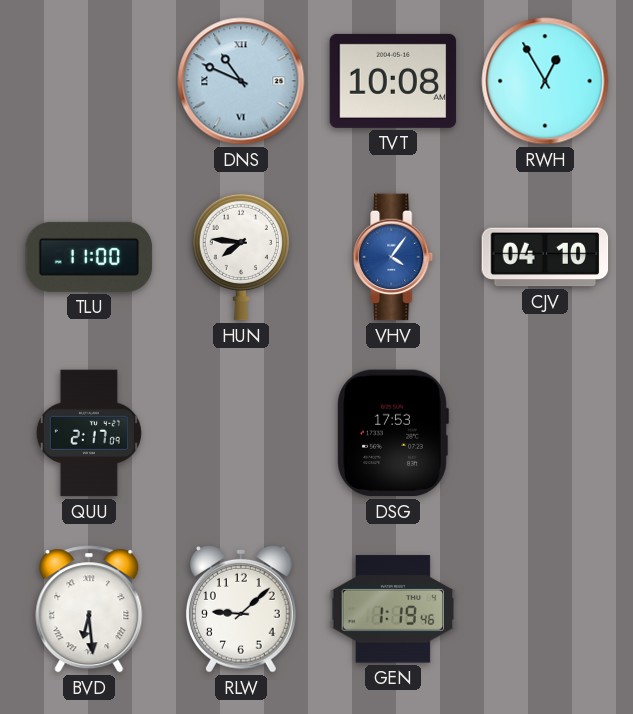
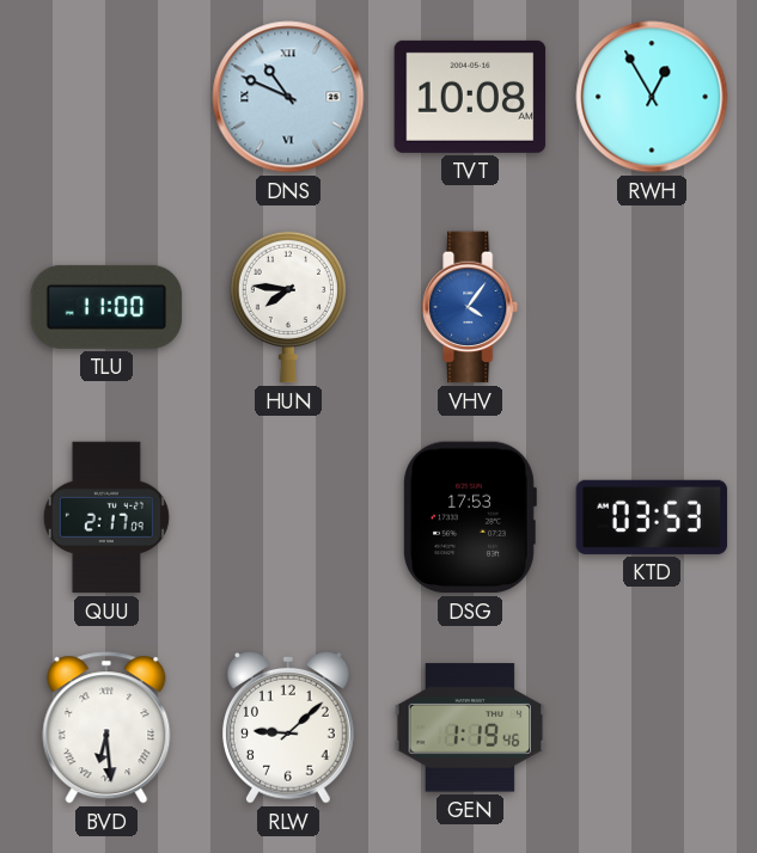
CJV: 04:10 -> none
KTD: none -> 03:53
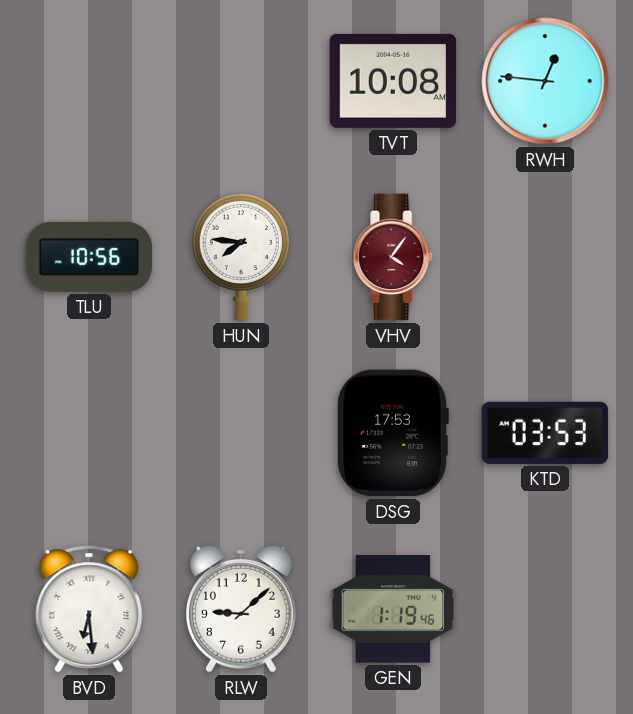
DNS: 10:49 -> none
RWH: 12:55 -> 12:46
TLU: 11:00 -> 10:56
VHV dial: blue -> burgundy
QUU: 2:17 -> none
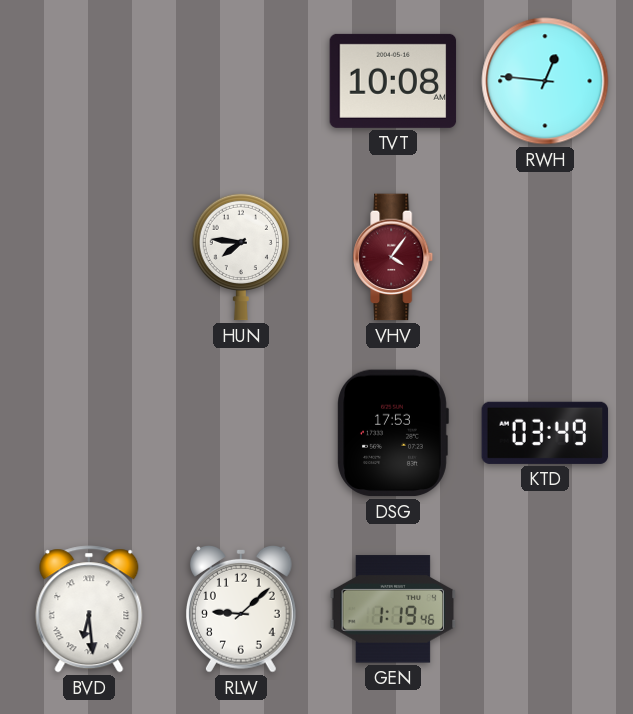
TLU: 10:56 -> none
KTD: 03:53 -> 03:49
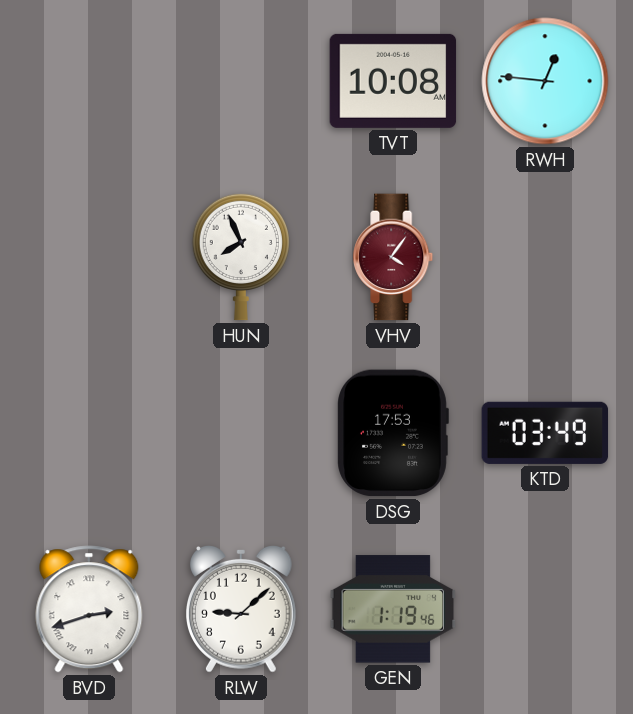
HUN: 7:46 -> 7:56
BVD: 6:29 -> 2:42
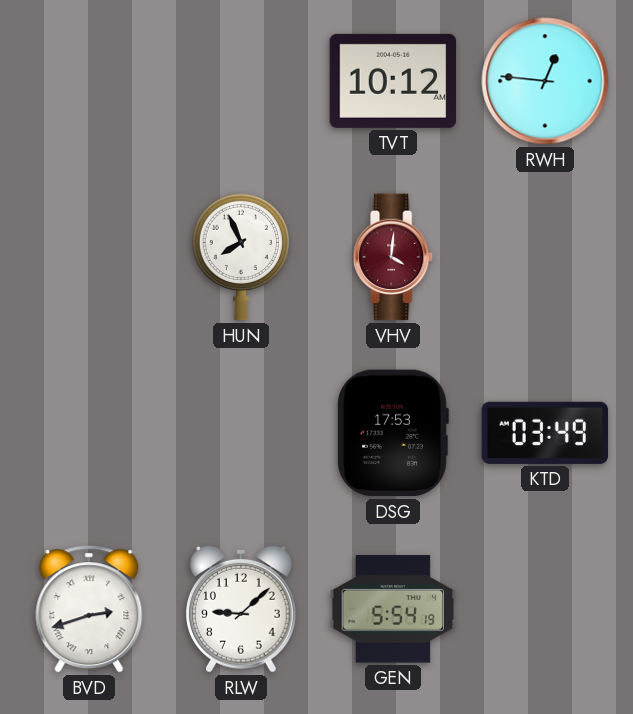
TVT: 10:08 -> 10:12
VHV: 4:06 -> 4:01
GEN: 1:19 -> 5:54
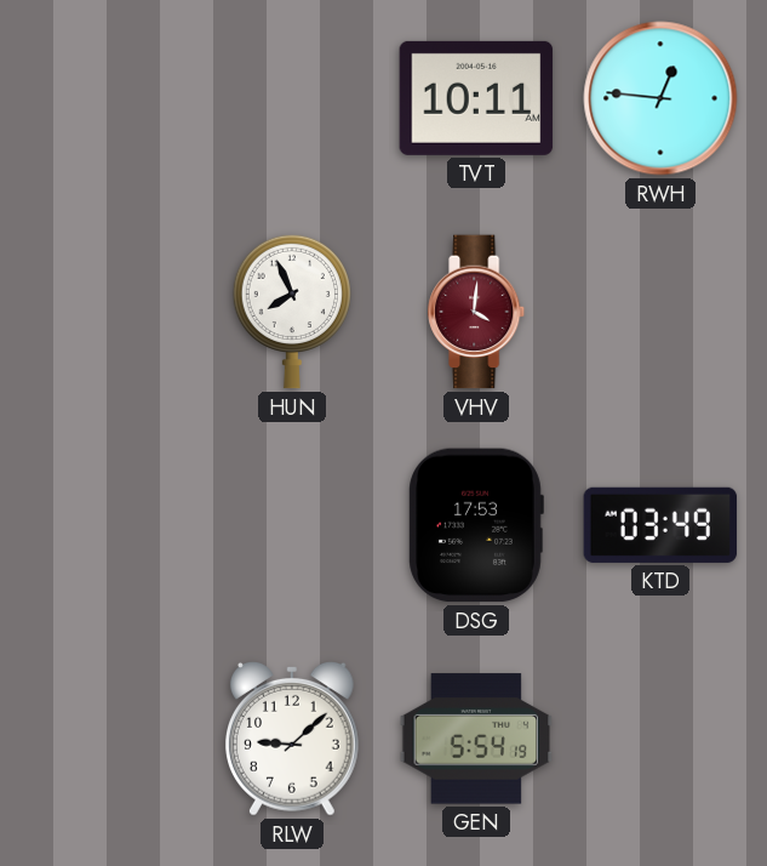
TVT: 10:12 -> 10:11
BVD: 2:42 -> none
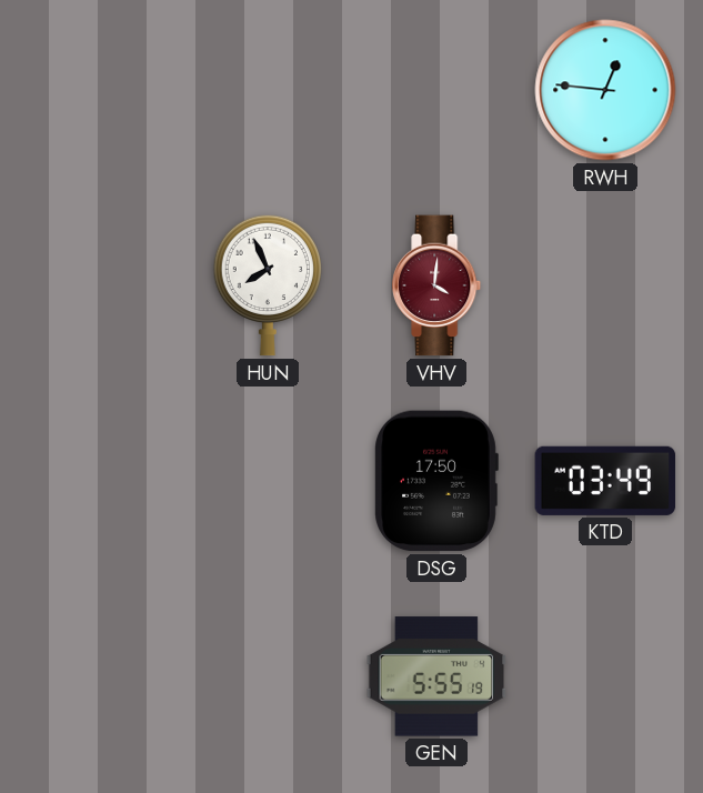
TVT: 10:11 -> none
DSG: 17:53 -> 17:50
RLW: 9:08 -> none
GEN: 5:54 -> 5:55
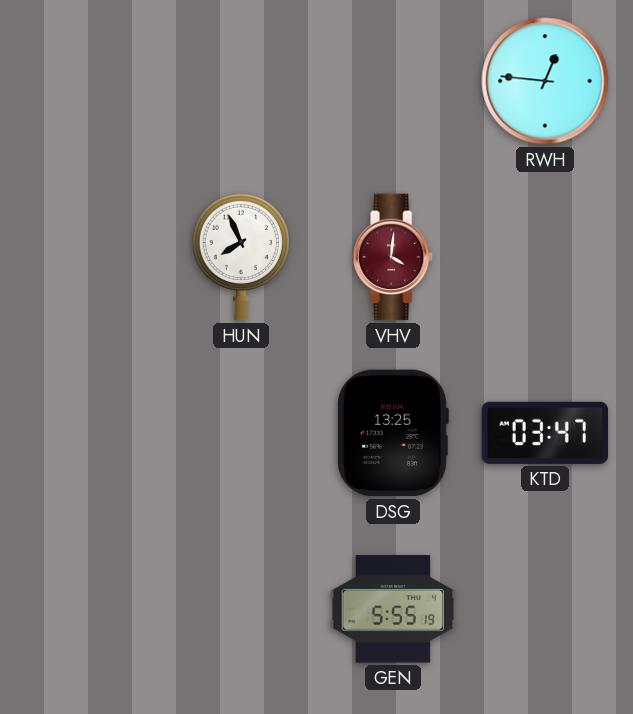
DSG: 17:50 -> 13:25
KTD: 03:49 -> 03:47
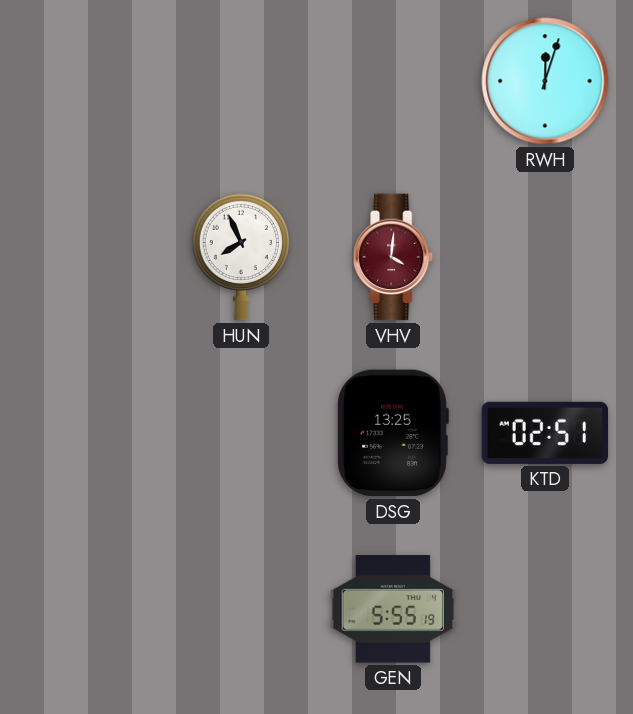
RWH: 12:46 -> 12:03
KTD: 03:47 -> 02:51
